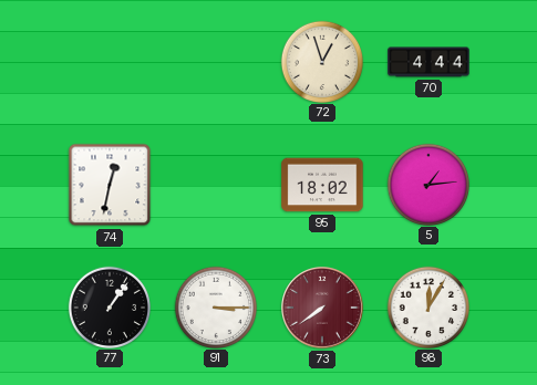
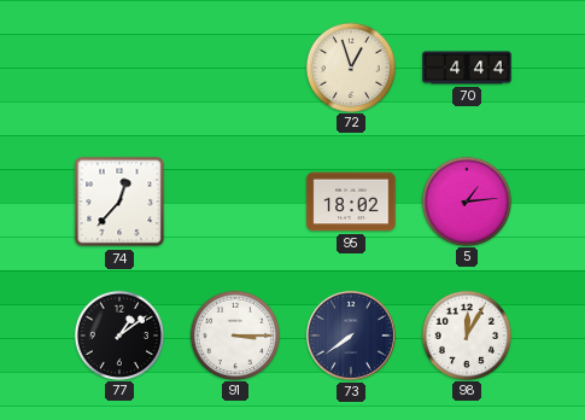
74: 12:32 -> 12:37
77: 1:06 -> 1:09
73 dial: burgundy -> navy
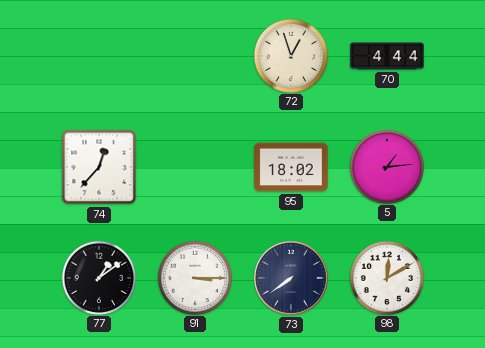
98: 12:05 -> 12:10
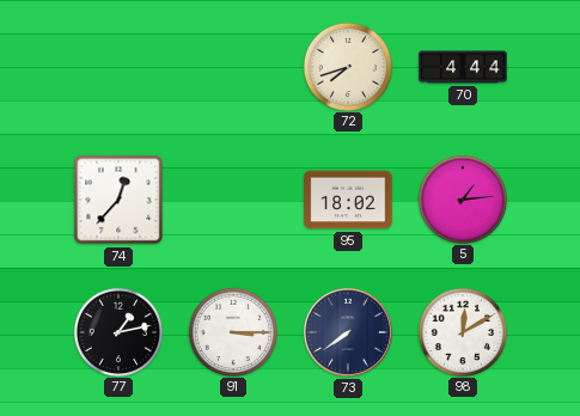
72: 12:57 -> 7:42
77: 1:09 -> 1:13
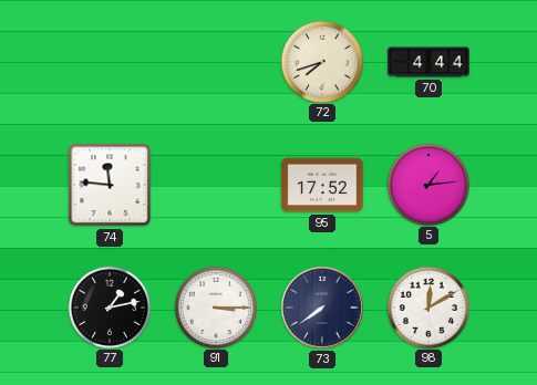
74: 12:37 -> 11:46
95: 18:02 -> 17:52
